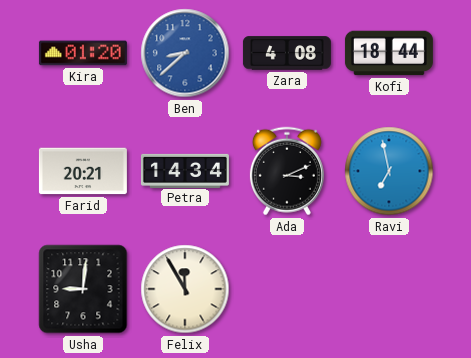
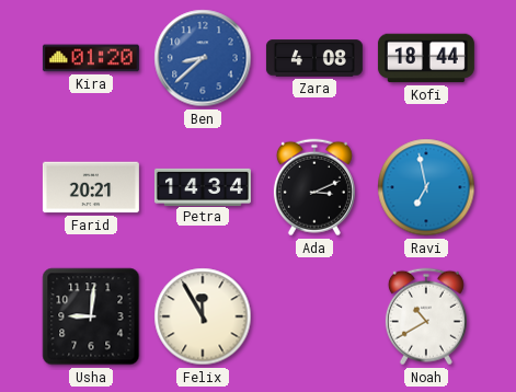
Noah: none -> 10:40
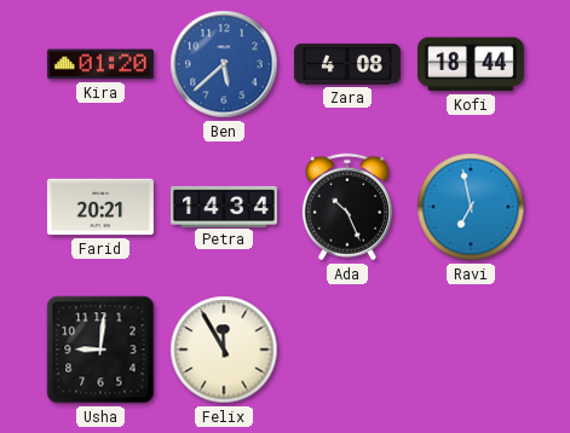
Ben: 8:38 -> 5:38
Ada: 3:11 -> 10:26
Noah: 10:40 -> none
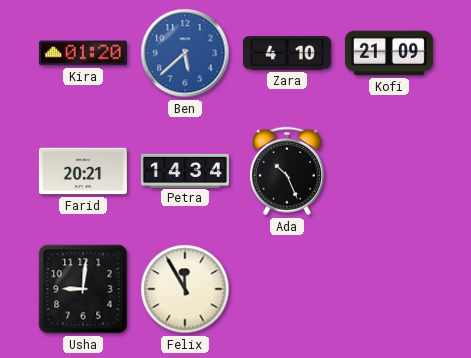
Zara: 4:08 -> 4:10
Kofi: 18:44 -> 21:09
Ravi: 6:58 -> none
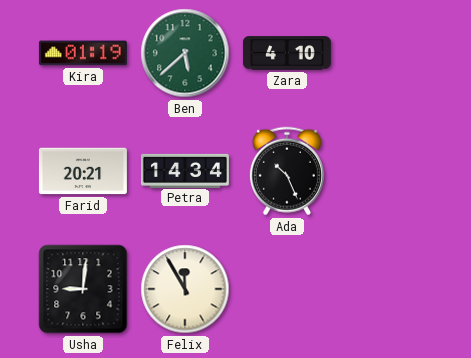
Kira: 01:20 -> 01:19
Ben dial: blue -> green
Kofi: 21:09 -> none
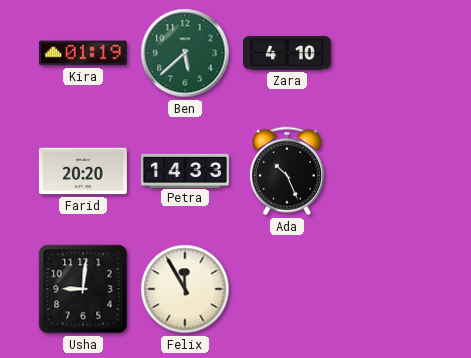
Farid: 20:21 -> 20:20
Petra: 14:34 -> 14:33
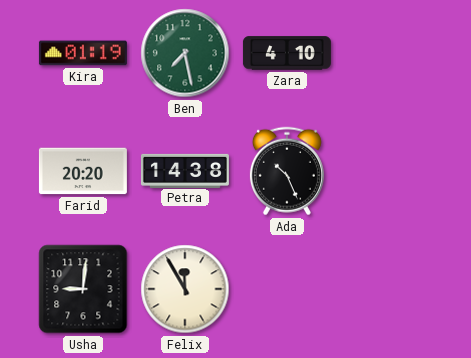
Ben: 5:38 -> 7:28
Petra: 14:33 -> 14:38
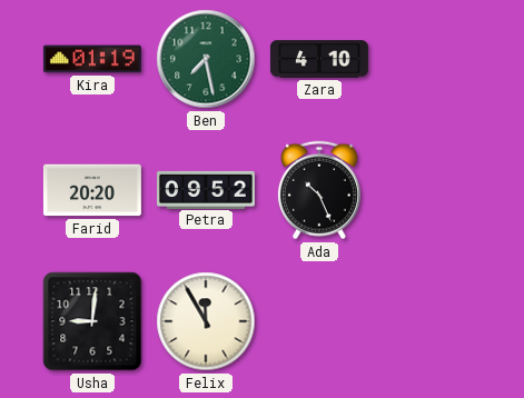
Petra: 14:38 -> 09:52
